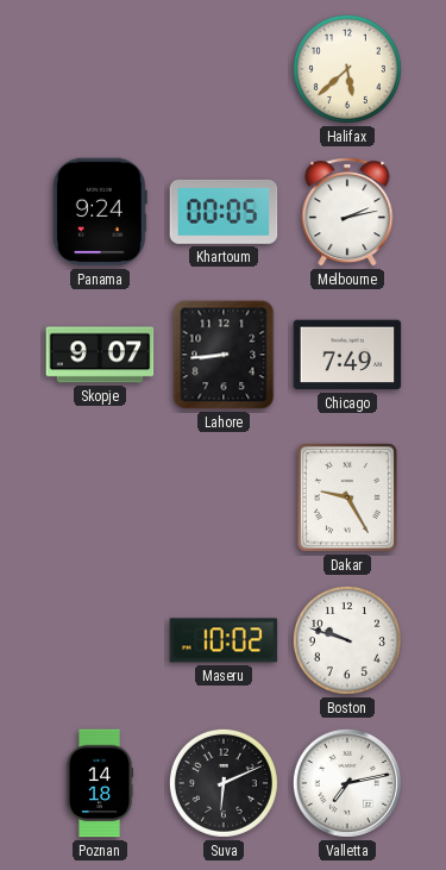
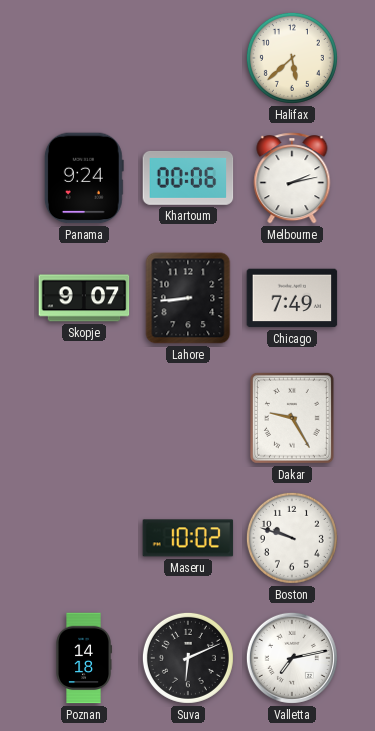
Khartoum: 00:05 -> 00:06
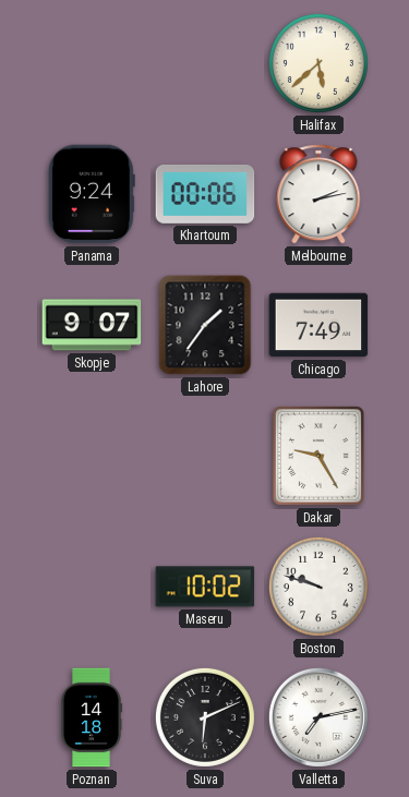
Lahore: 8:44 -> 1:36
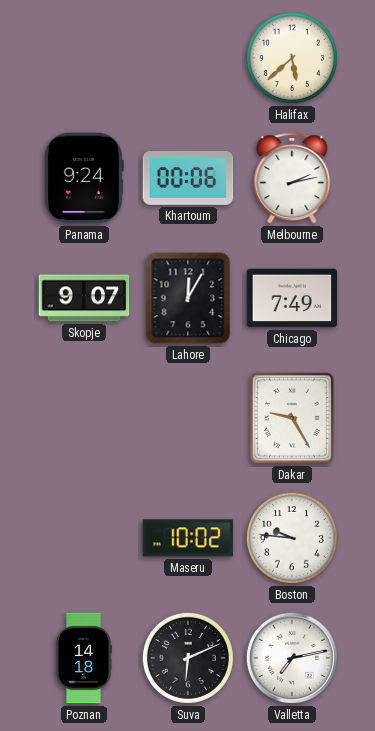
Lahore: 1:36 -> 12:05
Boston: 9:48 -> 9:46
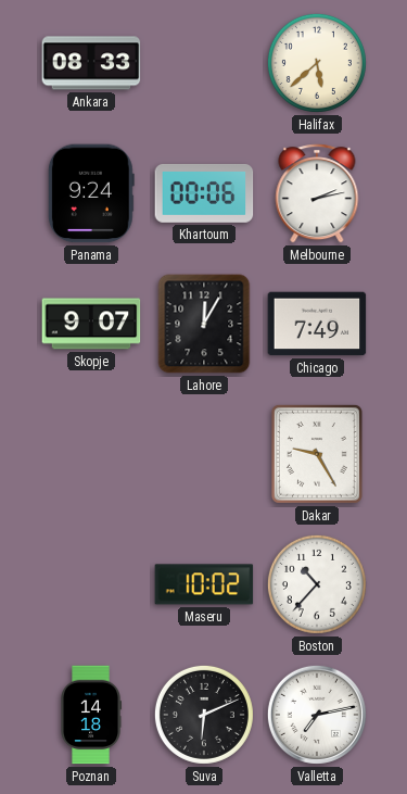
Ankara: none -> 08:33
Boston: 9:46 -> 10:37
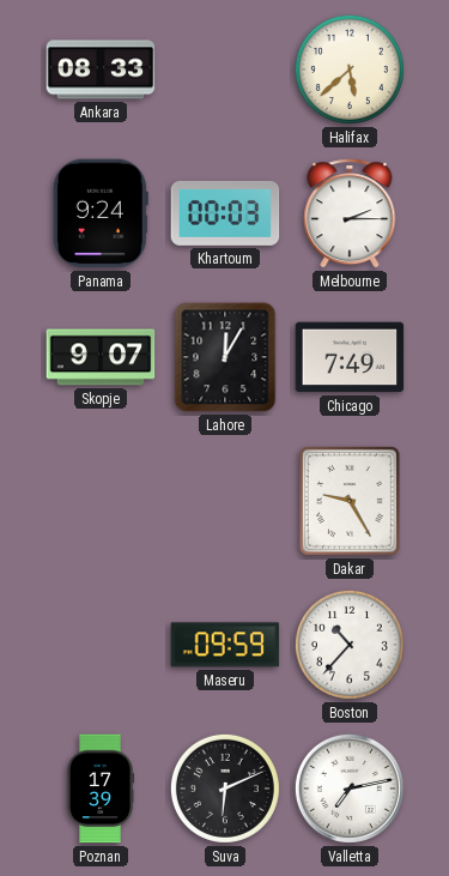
Khartoum: 00:06 -> 00:03
Melbourne: 2:13 -> 2:15
Maseru: 10:02 -> 09:59
Poznan: 14:18 -> 17:39
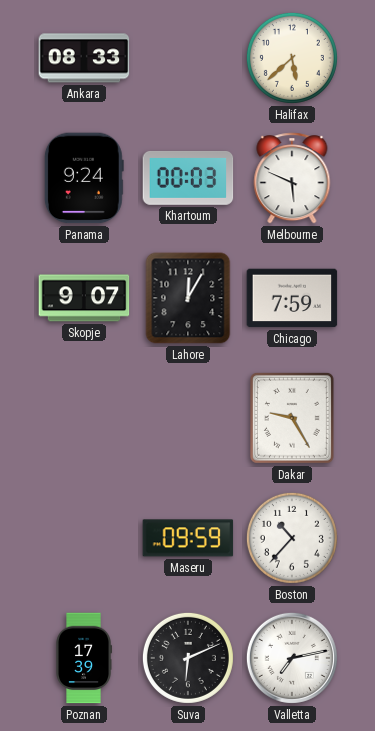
Melbourne: 2:15 -> 5:49
Chicago: 7:49 -> 7:59
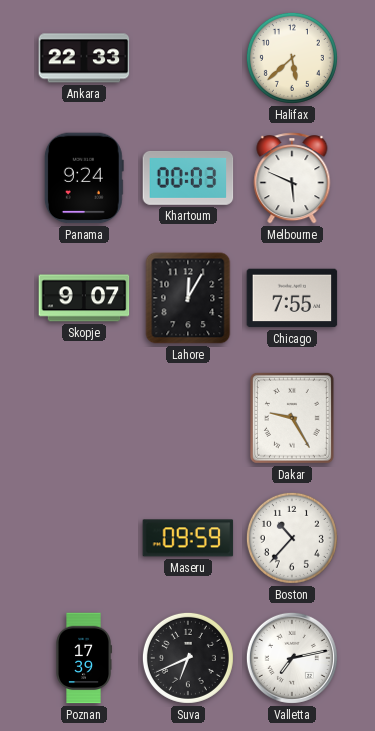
Ankara: 08:33 -> 22:33
Chicago: 7:59 -> 7:55
Suva: 6:11 -> 6:41
